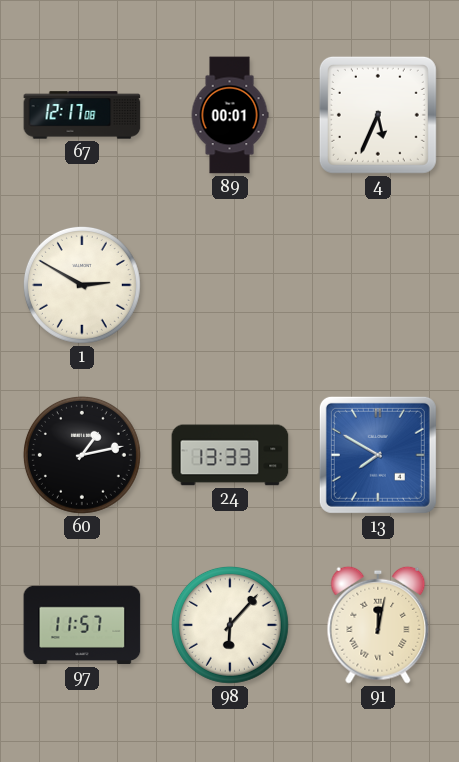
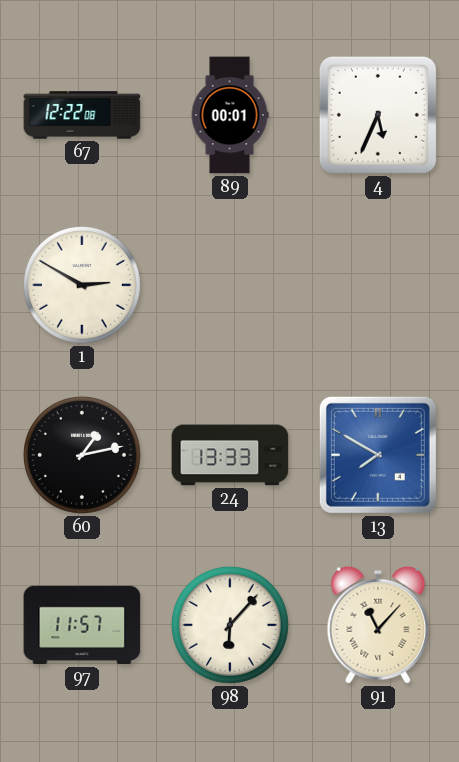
67: 12:17 -> 12:22
91: 12:02 -> 11:07
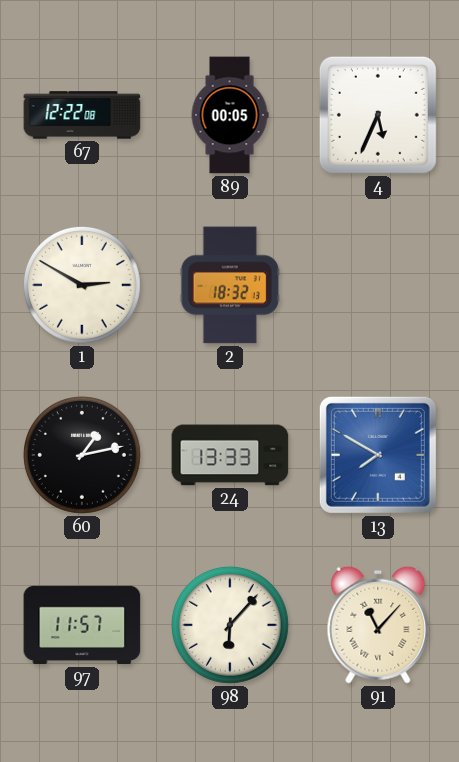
89: 00:01 -> 00:05
2: none -> 18:32
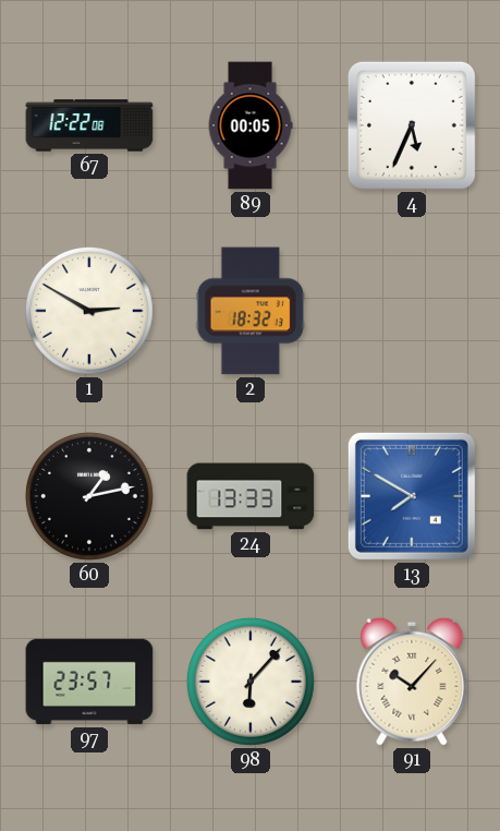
97: 11:57 -> 23:57
91: 11:07 -> 10:07
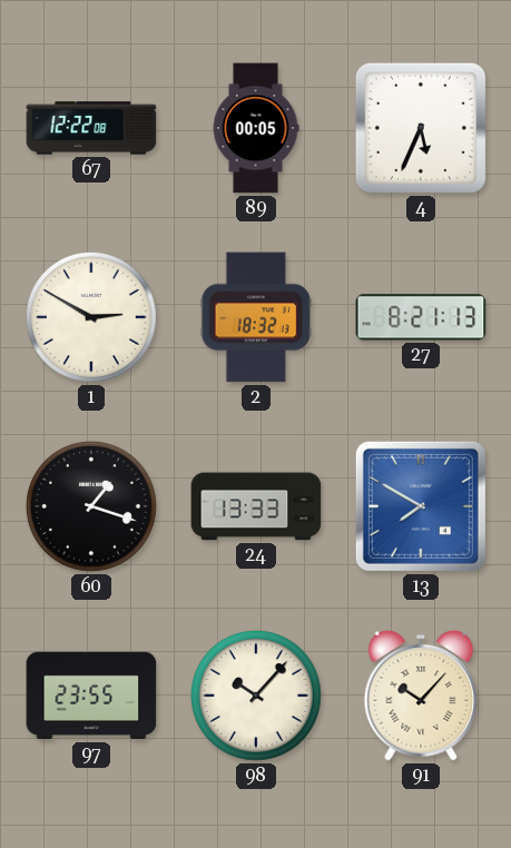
27: none -> 8:21
60: 1:13 -> 1:18
97: 23:57 -> 23:55
98: 6:07 -> 10:07
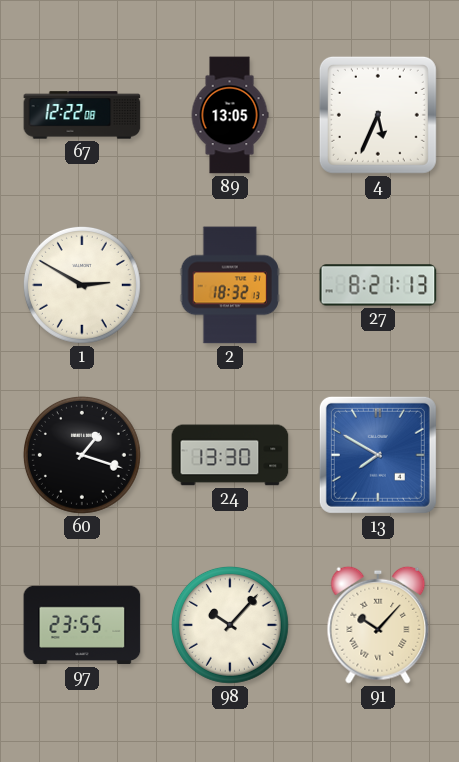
89: 00:05 -> 13:05
24: 13:33 -> 13:30
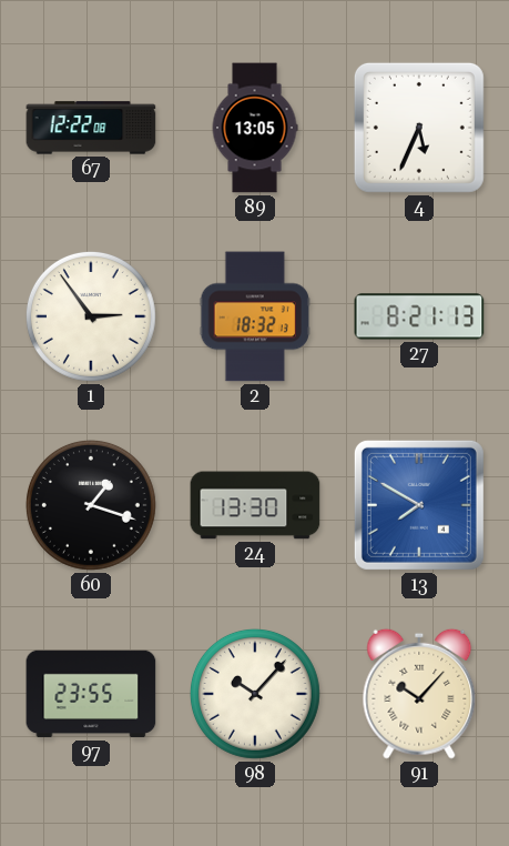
1: 2:50 -> 2:54
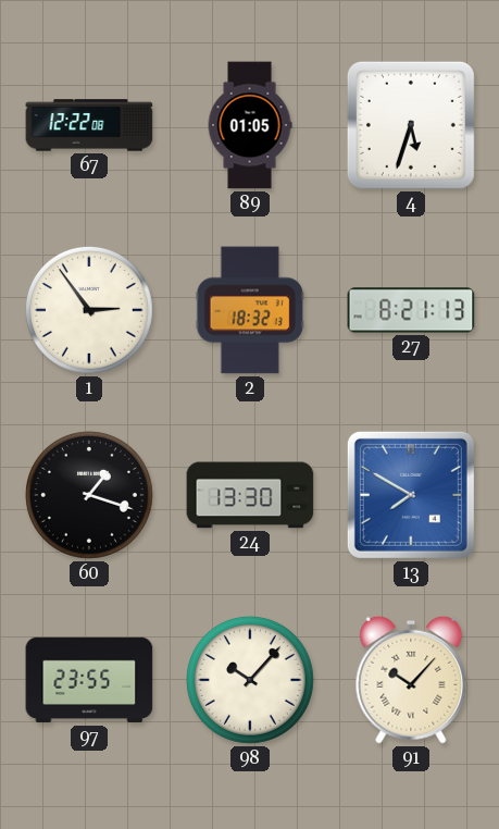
89: 13:05 -> 01:05
4: 5:34 -> 5:33
